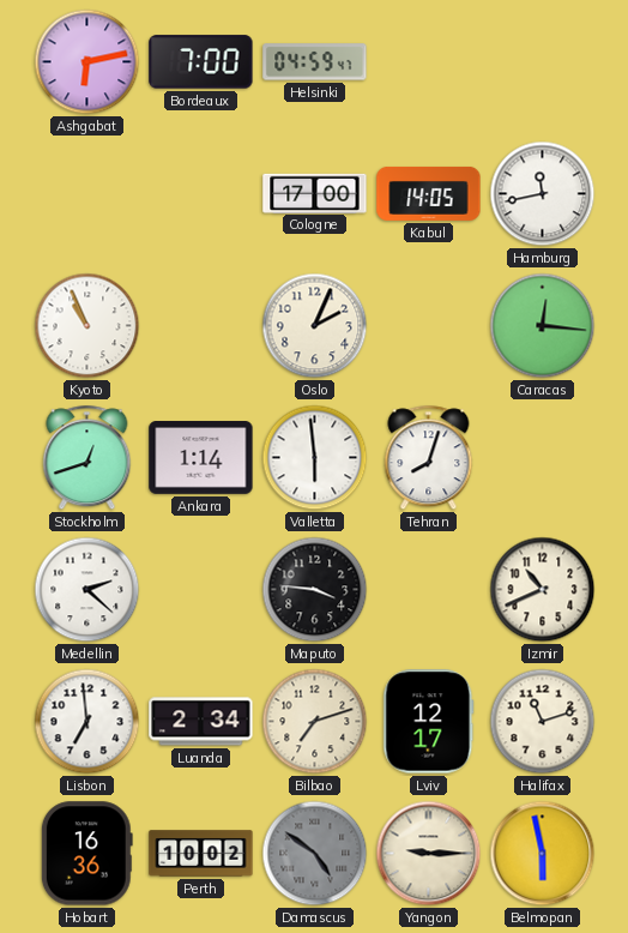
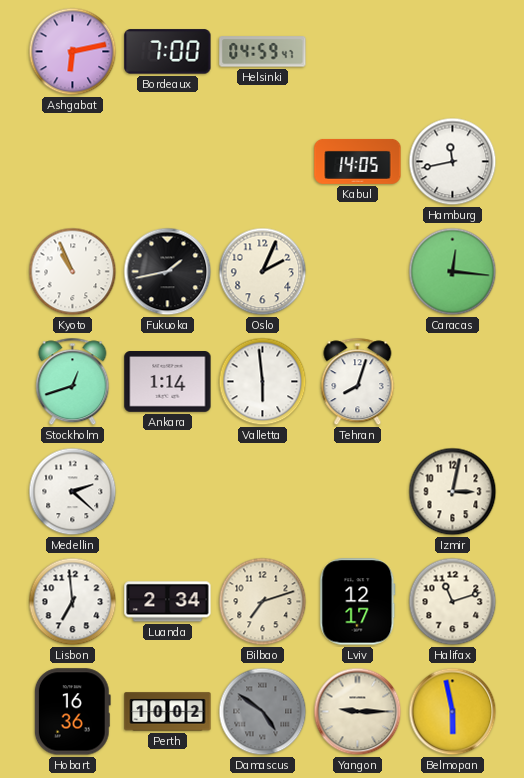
Cologne: 17:00 -> none
Fukuoka: none -> 1:43
Maputo: 3:46 -> none
Izmir: 10:41 -> 3:02
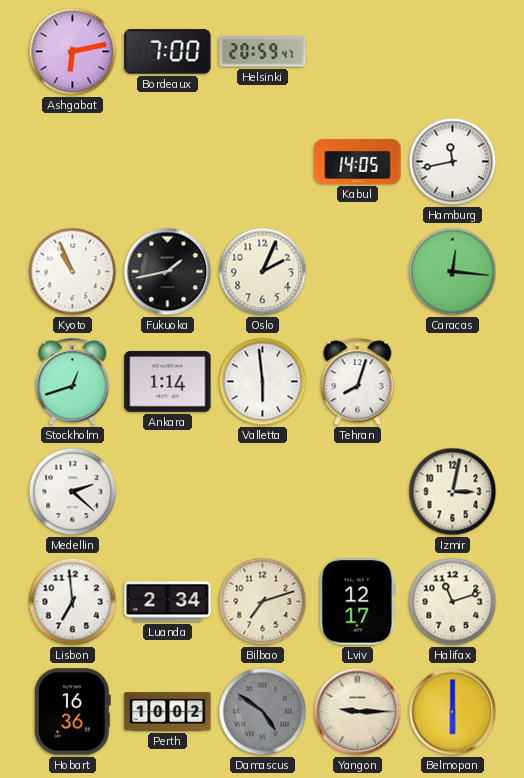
Helsinki: 04:59 -> 20:59
Belmopan: 5:58 -> 6:00
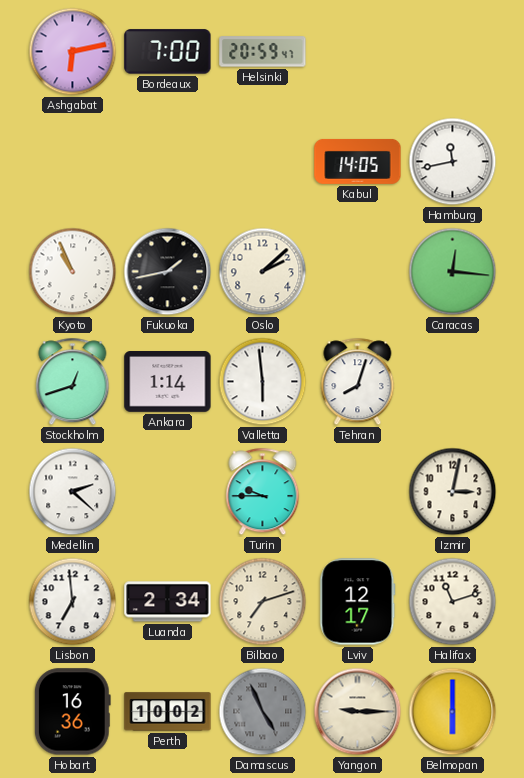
Oslo: 2:04 -> 2:08
Turin: none -> 9:45
Damascus: 4:51 -> 4:56
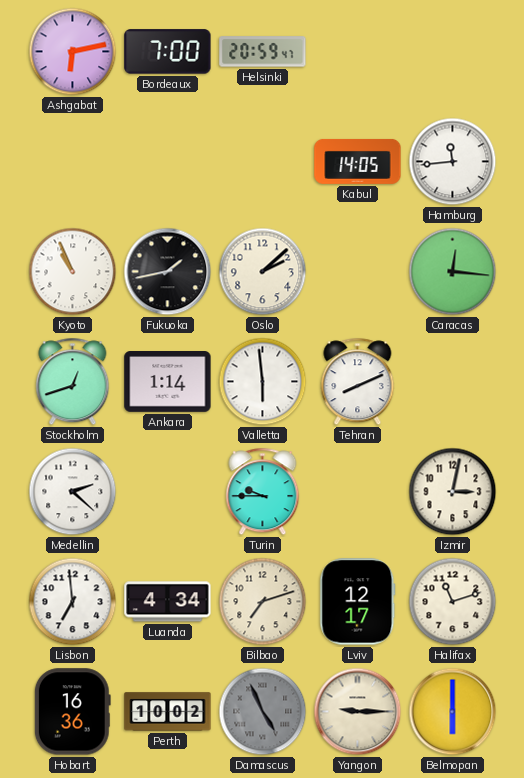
Hamburg: 11:43 -> 11:44
Tehran: 8:03 -> 8:11
Luanda: 2:34 -> 4:34
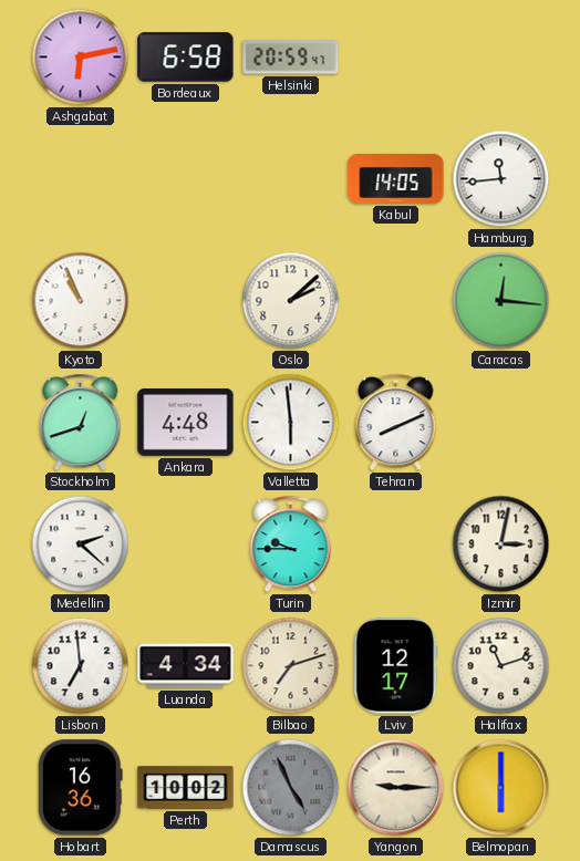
Bordeaux: 7:00 -> 6:58
Fukuoka: 1:43 -> none
Ankara: 1:14 -> 4:48
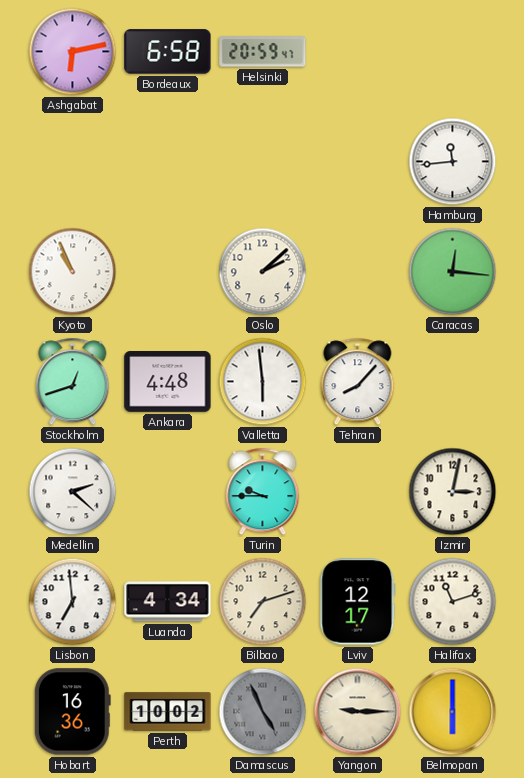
Kabul: 14:05 -> none
Tehran: 8:11 -> 8:07
